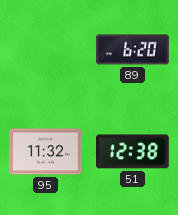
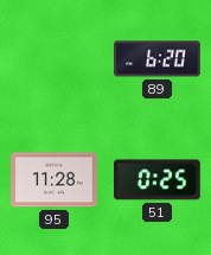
95: 11:32 -> 11:28
51: 12:38 -> 0:25
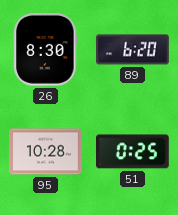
26: none -> 8:30
95: 11:28 -> 10:28
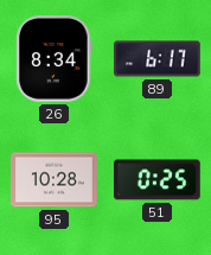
26: 8:30 -> 8:34
89: 6:20 -> 6:17
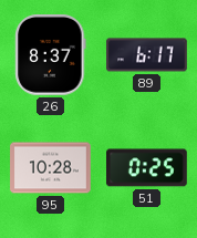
26: 8:34 -> 8:37
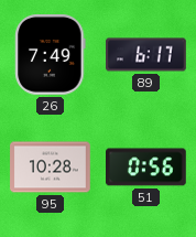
26: 8:37 -> 7:49
51: 0:25 -> 0:56
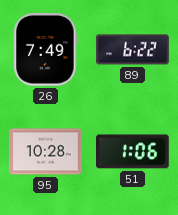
89: 6:17 -> 6:22
51: 0:56 -> 1:06
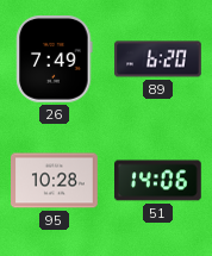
89: 6:22 -> 6:20
51: 1:06 -> 14:06
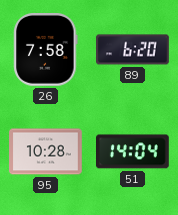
26: 7:49 -> 7:58
51: 14:06 -> 14:04
